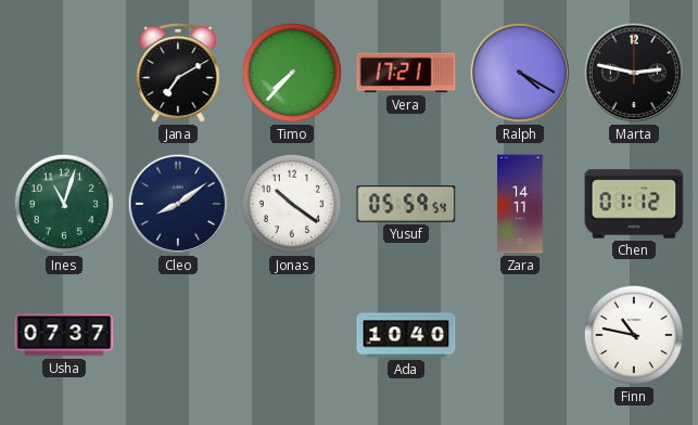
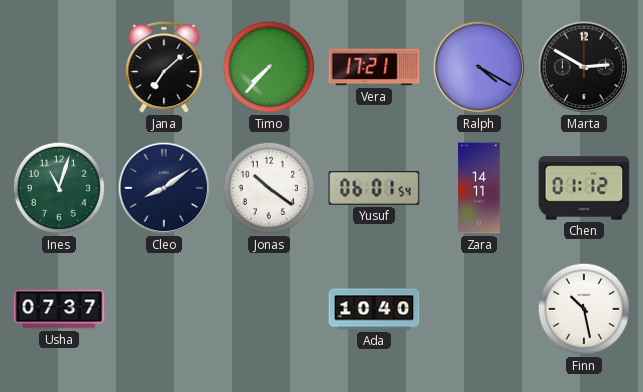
Jana: 7:10 -> 7:08
Marta: 2:47 -> 2:50
Yusuf: 05:59 -> 06:01
Finn: 10:47 -> 10:28
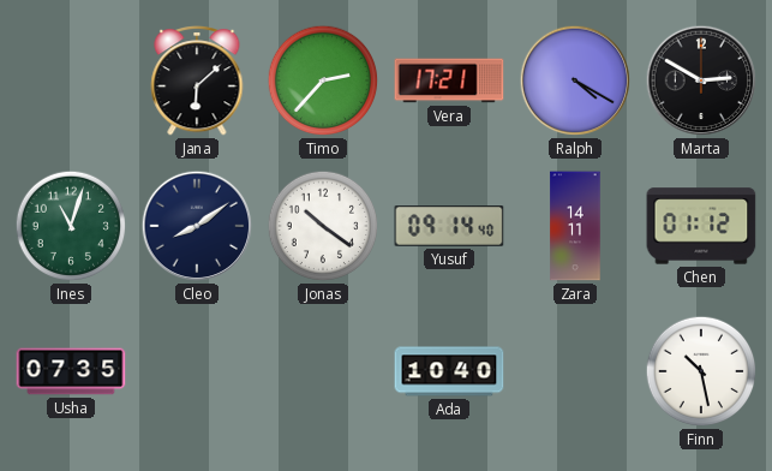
Jana: 7:08 -> 6:08
Timo: 7:37 -> 2:37
Yusuf: 06:01 -> 09:14
Usha: 07:37 -> 07:35
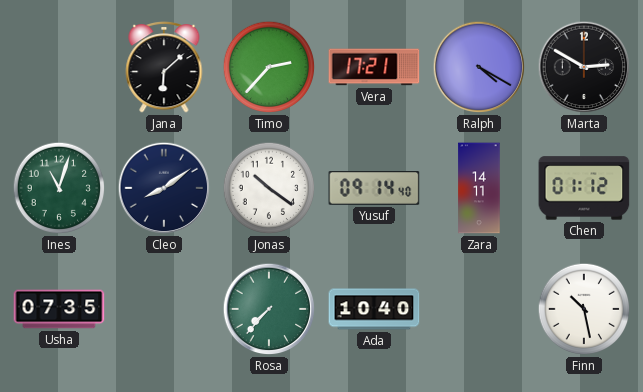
Rosa: none -> 7:37
